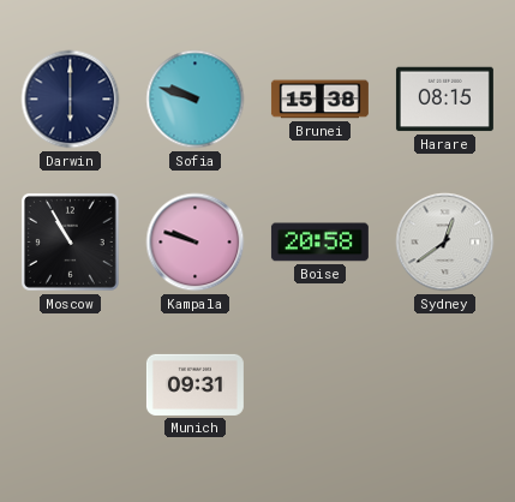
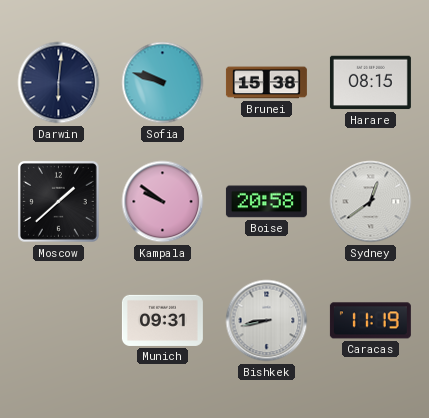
Darwin: 6:00 -> 6:01
Moscow: 10:55 -> 1:38
Kampala: 9:48 -> 9:51
Bishkek: none -> 8:43
Caracas: none -> 11:19
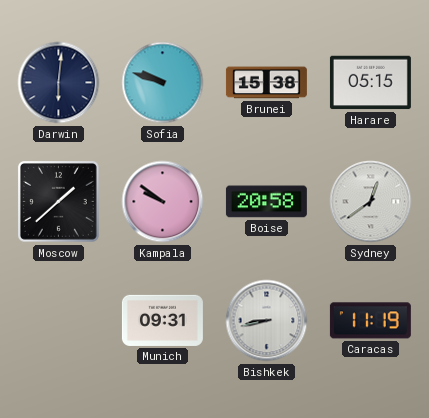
Harare: 08:15 -> 05:15
